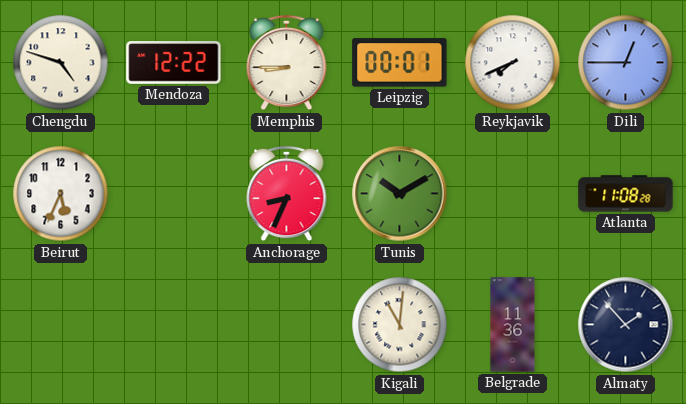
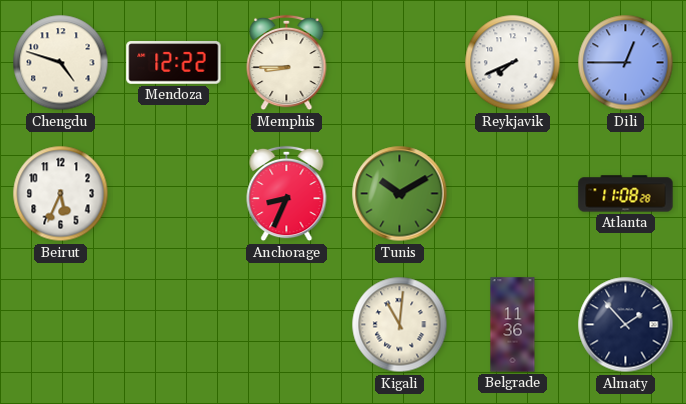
Leipzig: 00:01 -> none
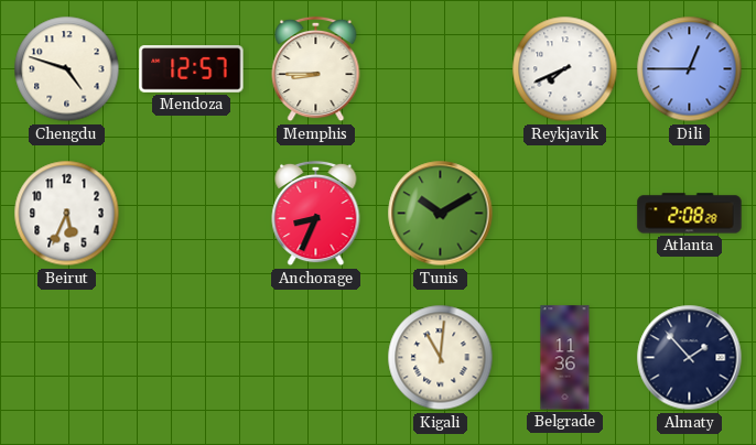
Mendoza: 12:22 -> 12:57
Atlanta: 11:08 -> 2:08
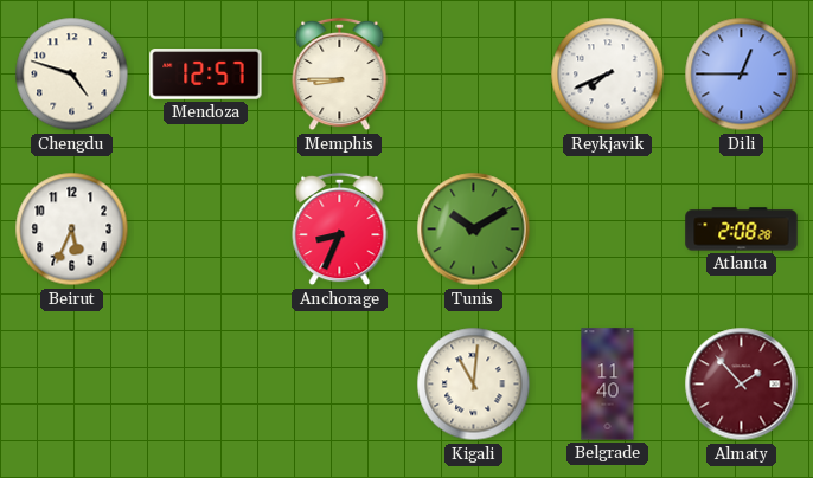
Belgrade: 11:36 -> 11:40
Almaty dial: navy -> burgundy
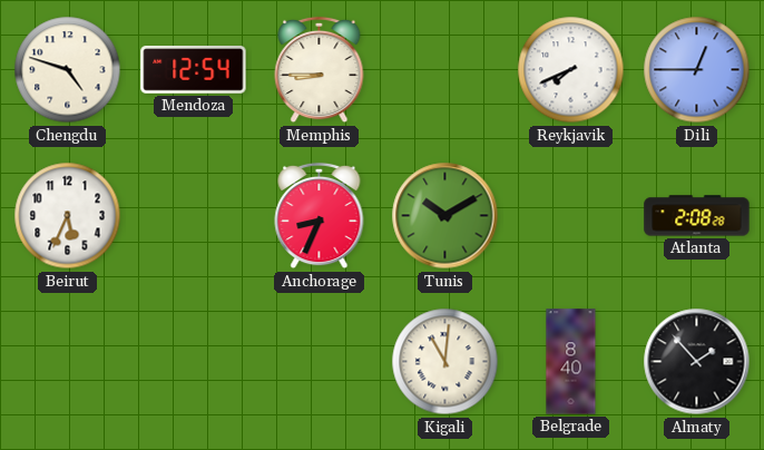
Mendoza: 12:57 -> 12:54
Belgrade: 11:40 -> 8:40
Almaty dial: burgundy -> black
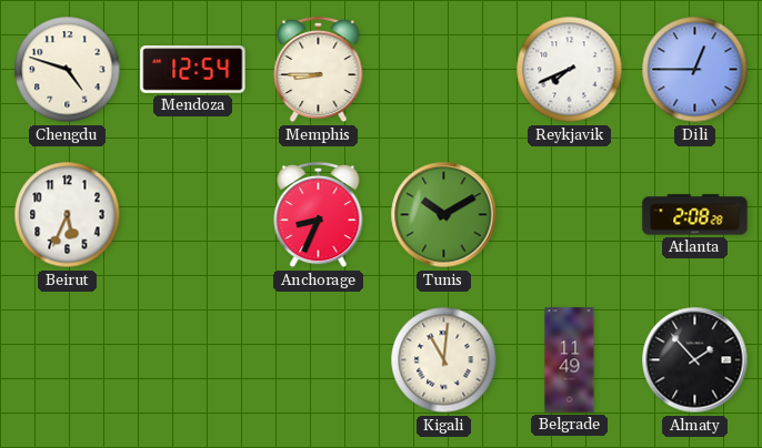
Belgrade: 8:40 -> 11:49
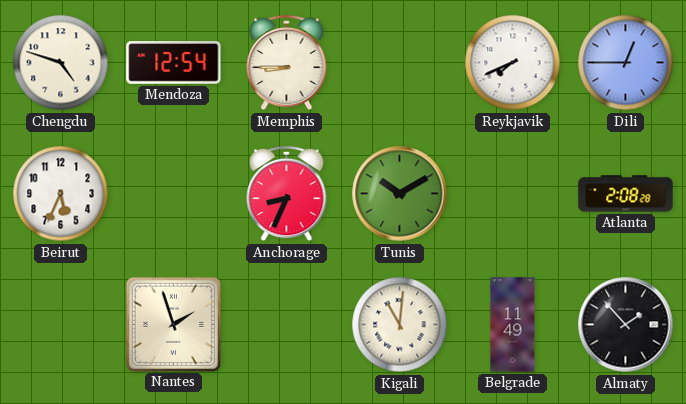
Nantes: none -> 1:57
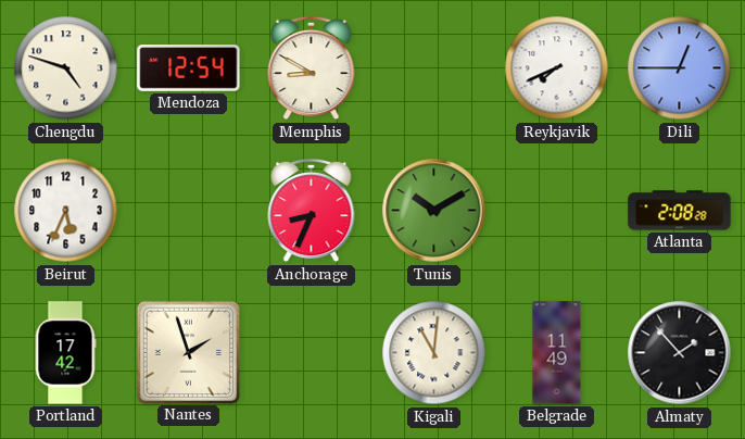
Memphis: 8:45 -> 8:50
Portland: none -> 17:42
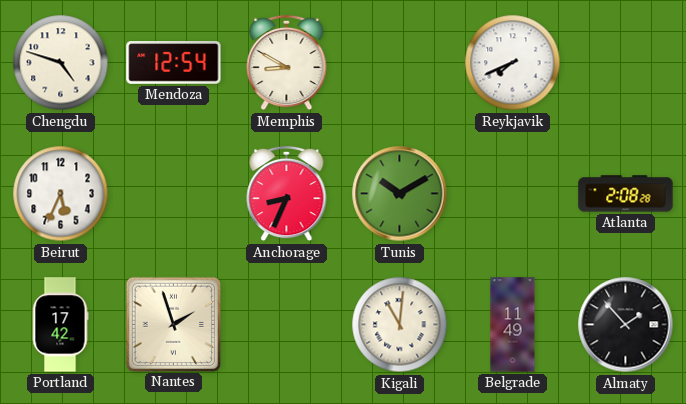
Dili: 12:45 -> none
